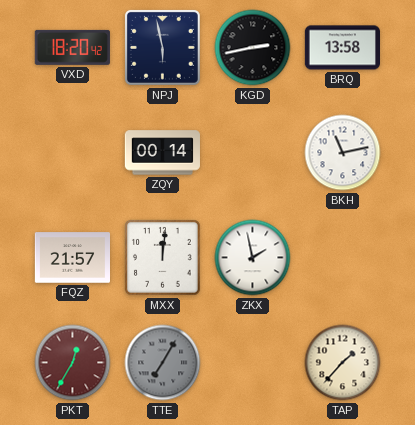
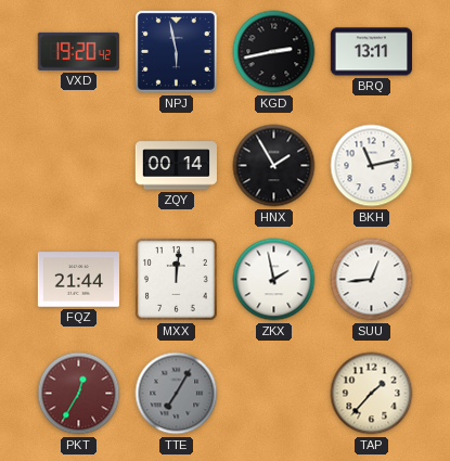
VXD: 18:20 -> 19:20
BRQ: 13:58 -> 13:11
HNX: none -> 1:55
FQZ: 21:57 -> 21:44
SUU: none -> 12:44
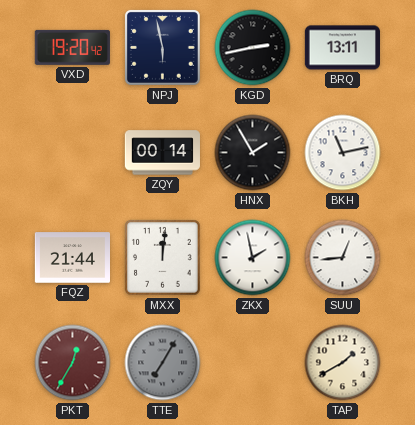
TAP: 1:37 -> 1:40
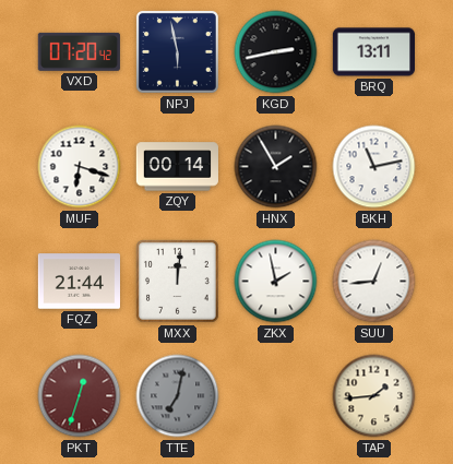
VXD: 19:20 -> 07:20
MUF: none -> 6:18
PKT: 12:35 -> 12:33
TTE: 7:05 -> 7:02
TAP: 1:40 -> 1:44
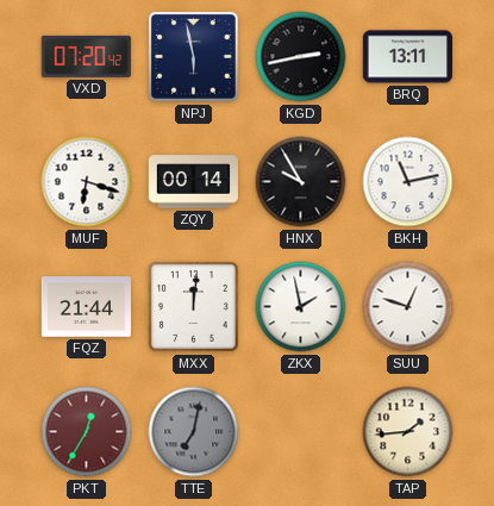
HNX: 1:55 -> 9:55
SUU: 12:44 -> 12:48
PKT: 12:33 -> 12:35
